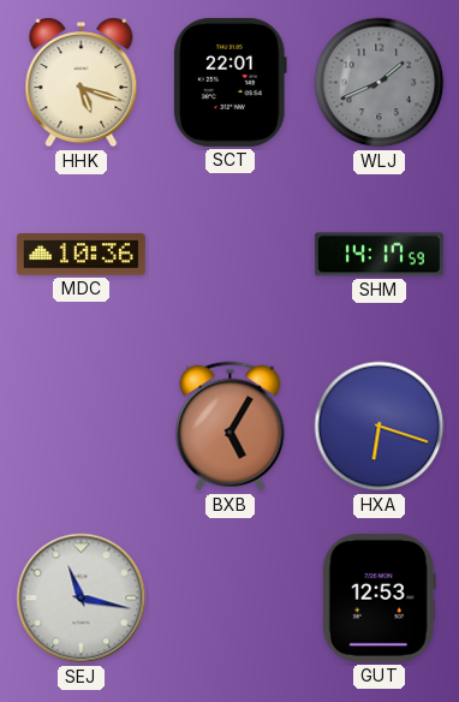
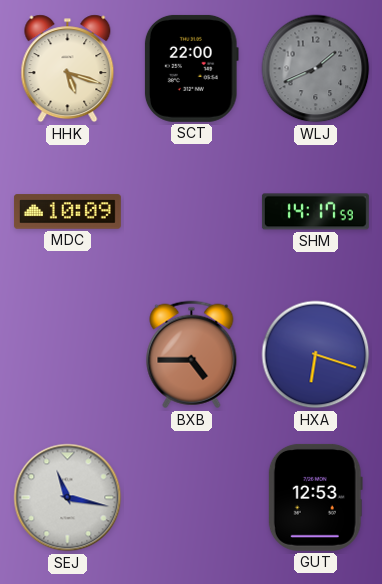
SCT: 22:01 -> 22:00
MDC: 10:36 -> 10:09
BXB: 5:05 -> 4:45
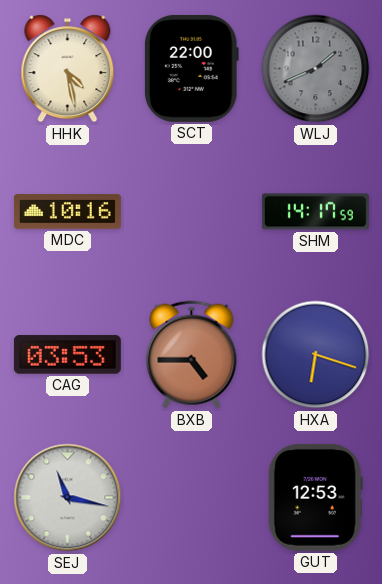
HHK: 5:18 -> 4:28
MDC: 10:09 -> 10:16
CAG: none -> 03:53
